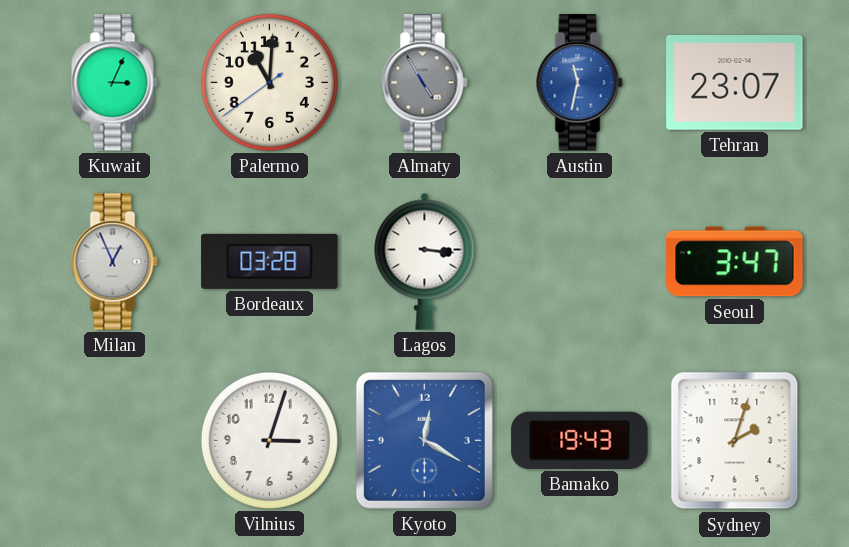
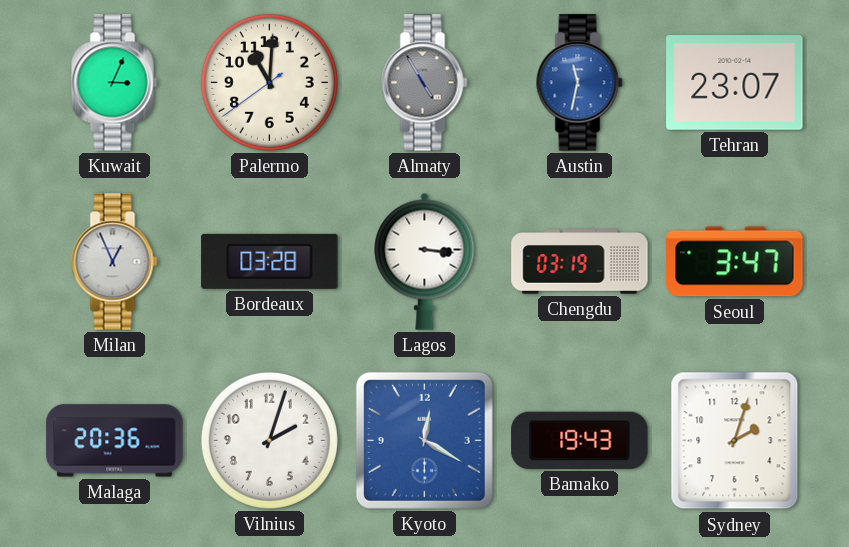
Chengdu: none -> 03:19
Malaga: none -> 20:36
Vilnius: 3:03 -> 2:03
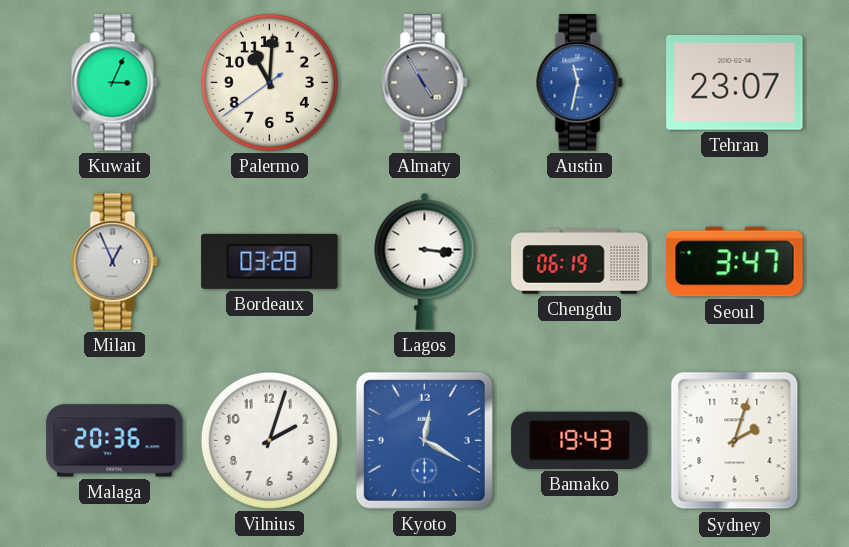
Chengdu: 03:19 -> 06:19
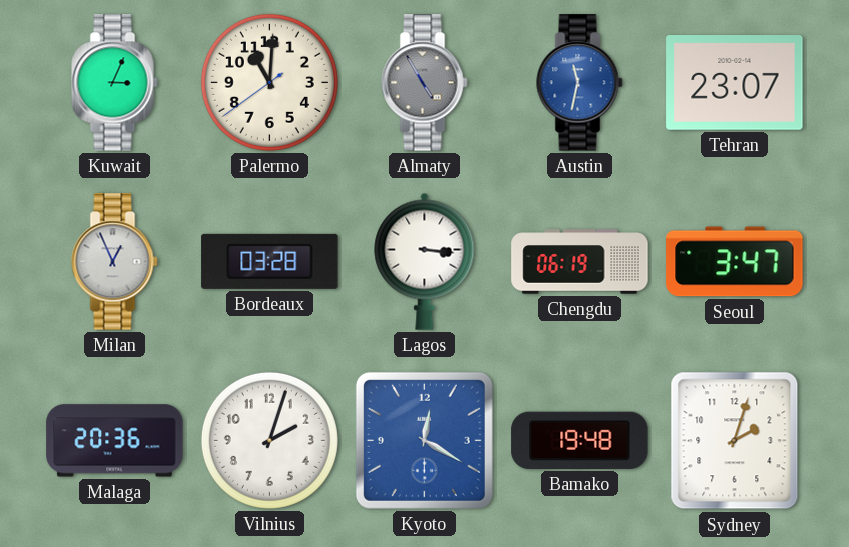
Bamako: 19:43 -> 19:48
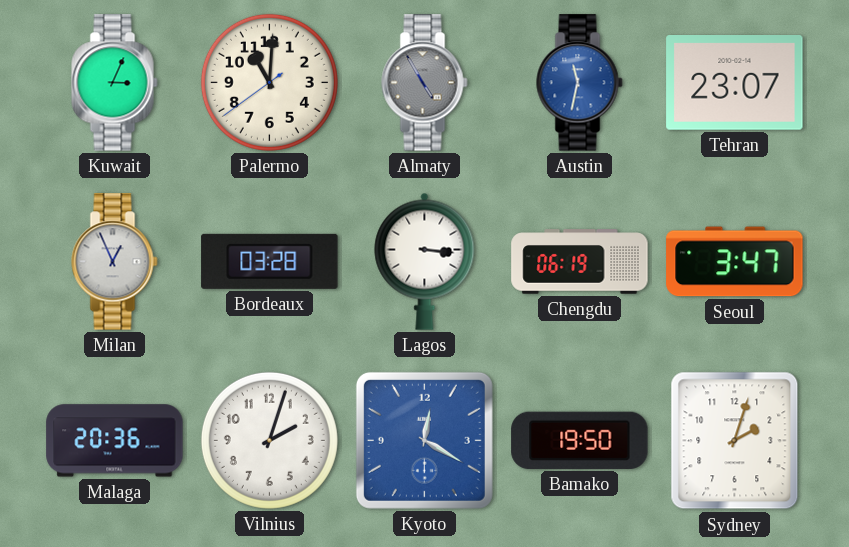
Bamako: 19:48 -> 19:50
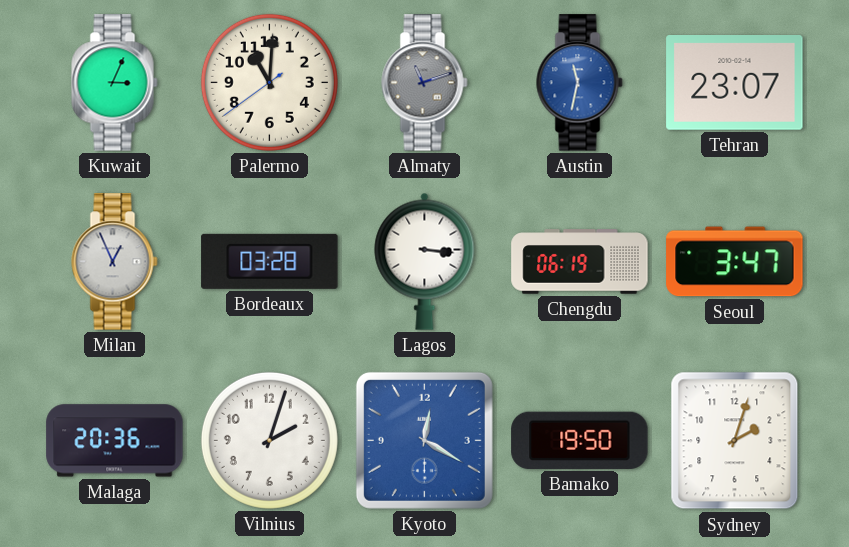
Almaty: 4:55 -> 11:12
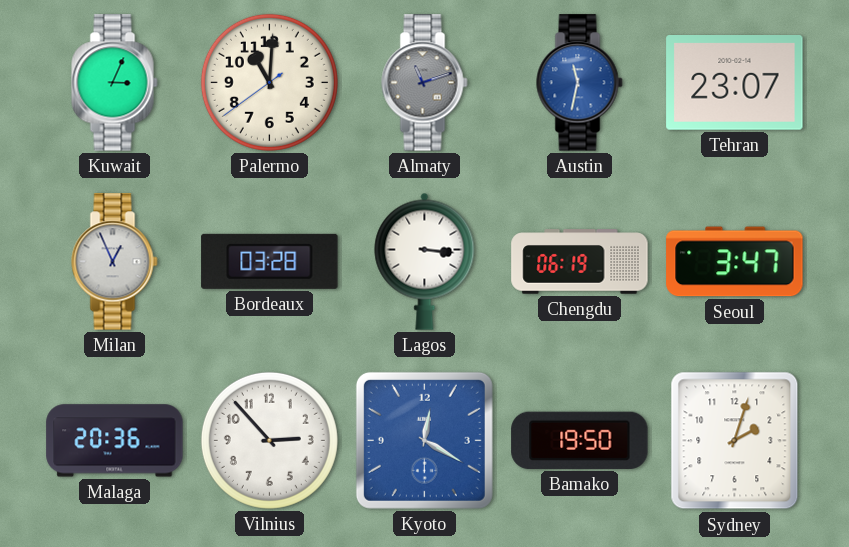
Vilnius: 2:03 -> 2:53
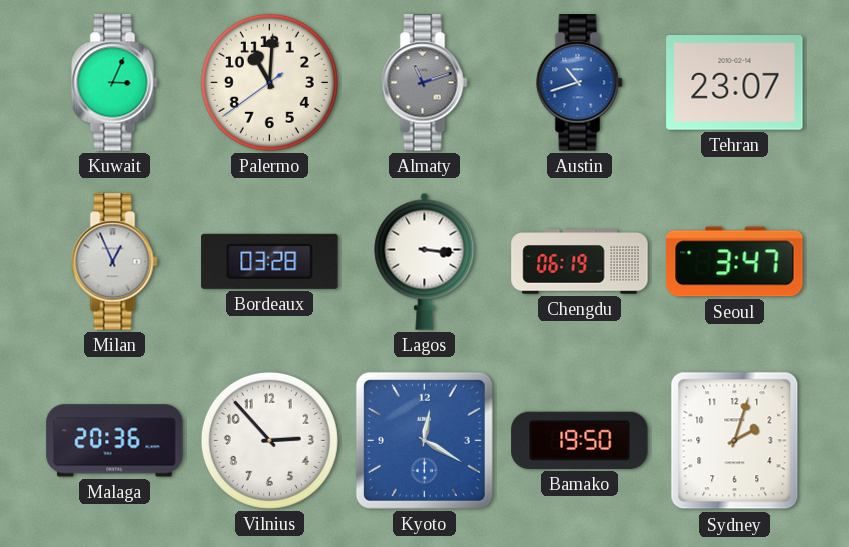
Austin: 11:32 -> 10:42
